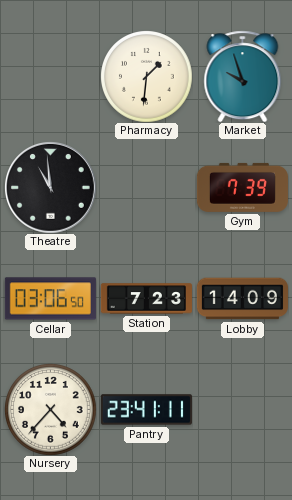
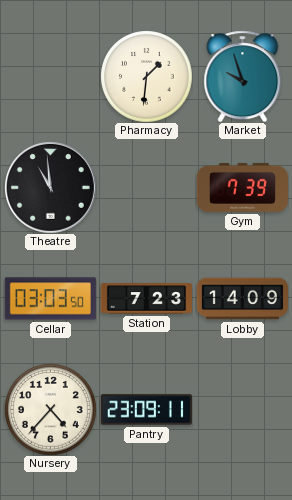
Cellar: 03:06 -> 03:03
Pantry: 23:41 -> 23:09
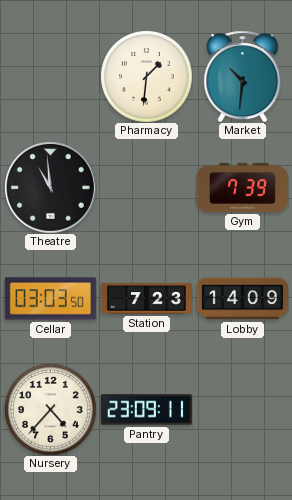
Market: 9:57 -> 10:31
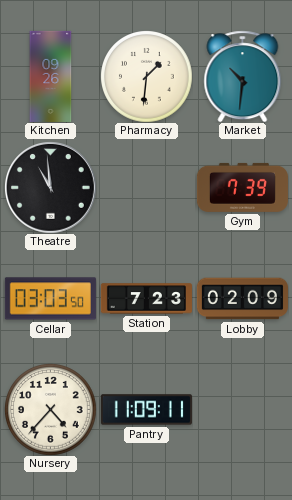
Kitchen: none -> 09:26
Lobby: 14:09 -> 02:09
Pantry: 23:09 -> 11:09
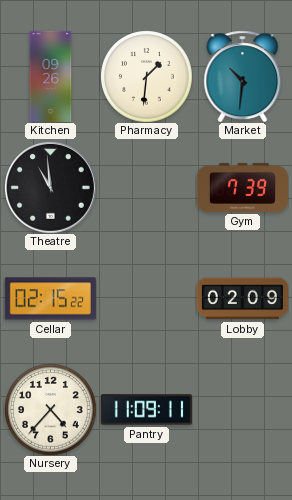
Cellar: 03:03 -> 02:15
Station: 7:23 -> none
